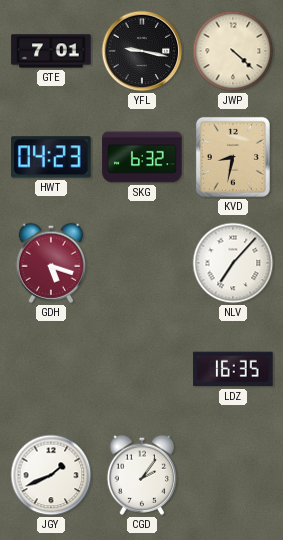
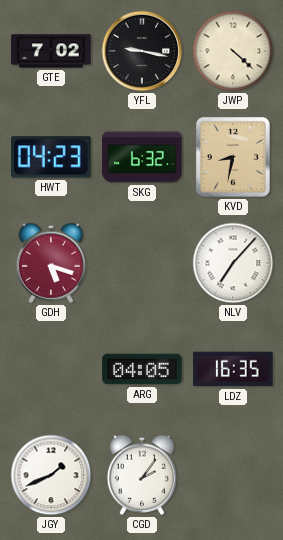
GTE: 7:01 -> 7:02
ARG: none -> 04:05
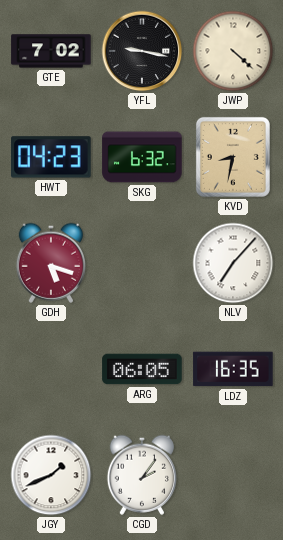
ARG: 04:05 -> 06:05
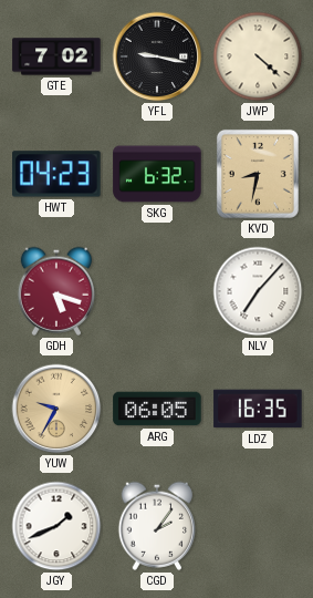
YUW: none -> 9:35
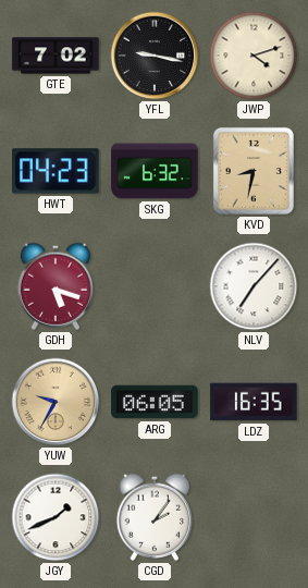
JWP: 4:22 -> 4:12
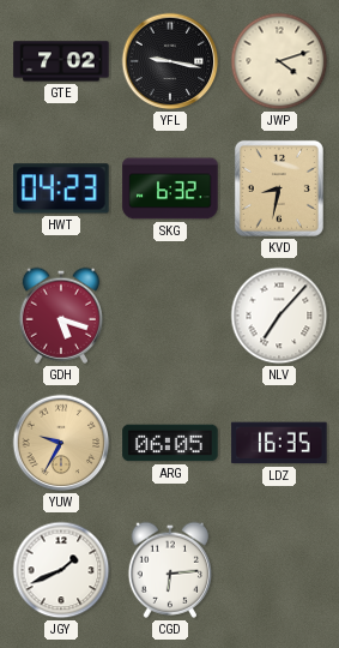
CGD: 2:06 -> 6:14
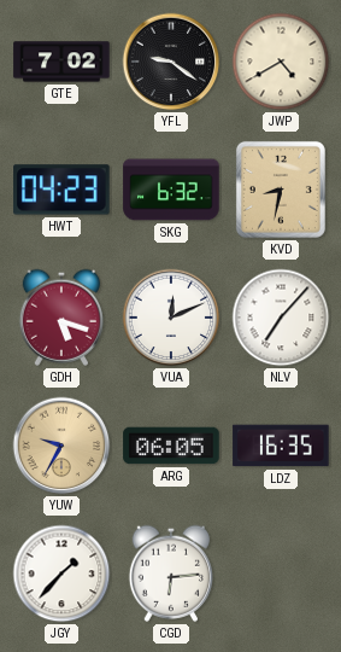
YFL: 9:17 -> 9:21
JWP: 4:12 -> 4:40
VUA: none -> 12:11
JGY: 1:41 -> 1:37
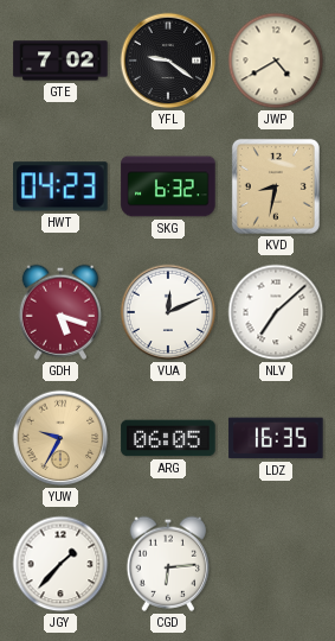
NLV: 7:07 -> 7:08
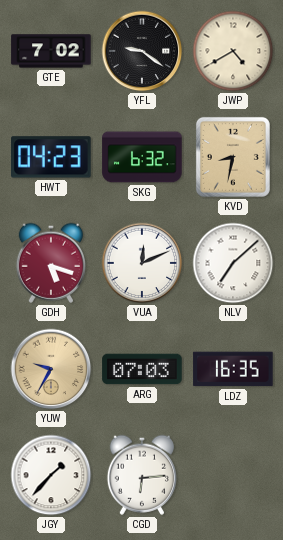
ARG: 06:05 -> 07:03
